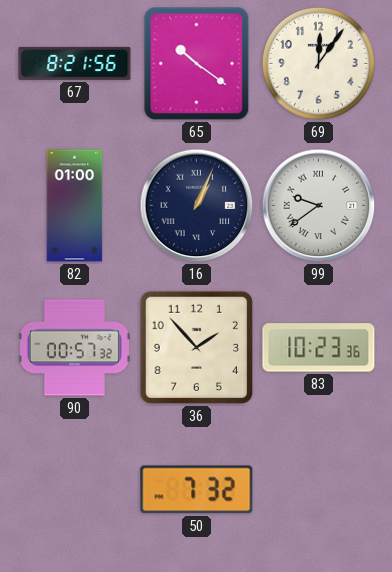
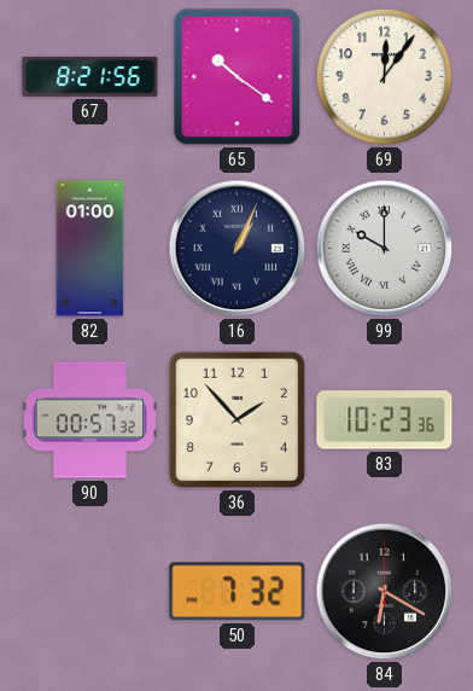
99: 9:39 -> 10:00
84: none -> 6:20
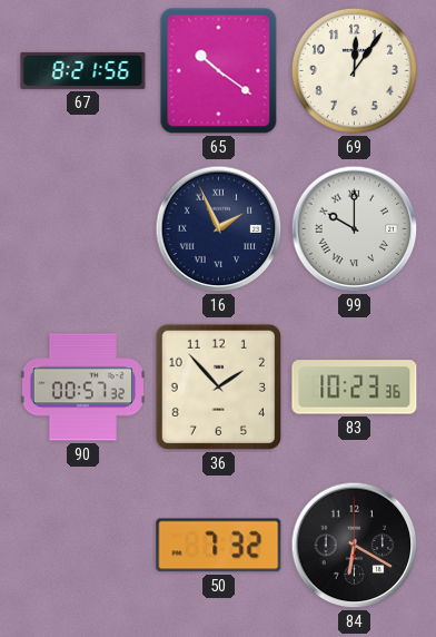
82: 01:00 -> none
16: 1:04 -> 1:56
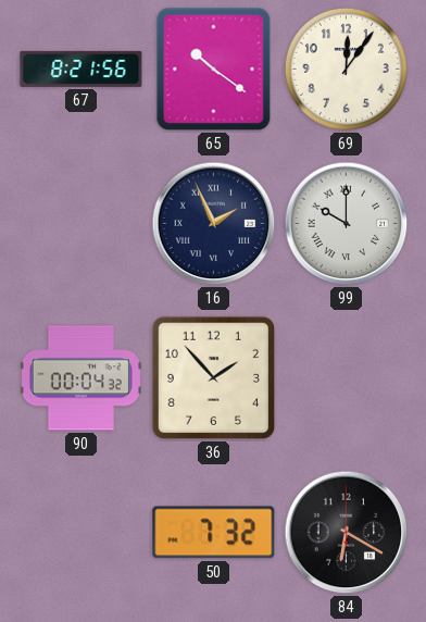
90: 00:57 -> 00:04
83: 10:23 -> none
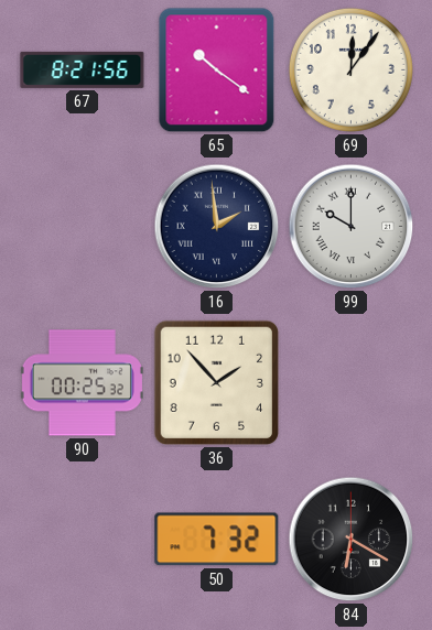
16: 1:56 -> 1:59
90: 00:04 -> 00:25
